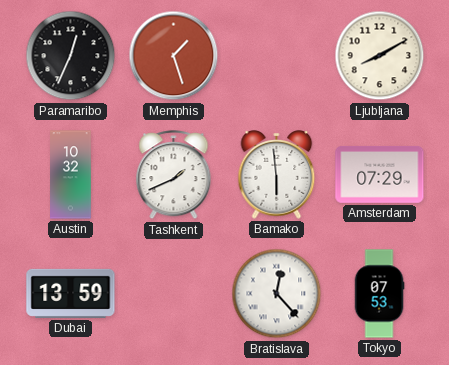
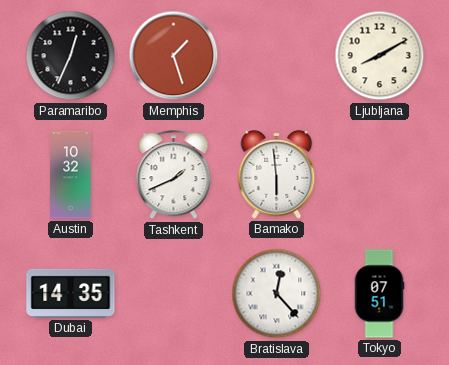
Amsterdam: 07:29 -> none
Dubai: 13:59 -> 14:35
Tokyo: 07:53 -> 07:51
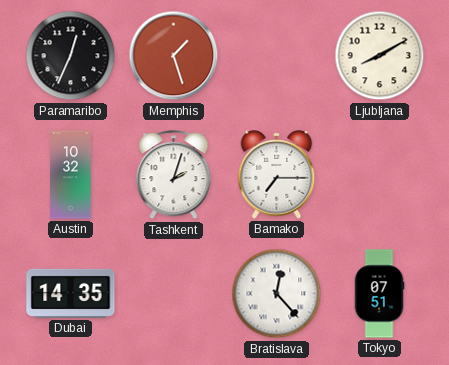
Tashkent: 1:41 -> 2:03
Bamako: 5:59 -> 7:15
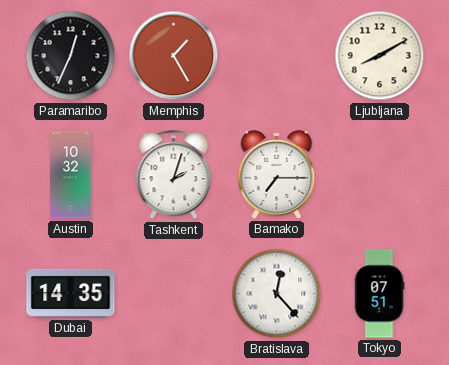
Memphis: 1:27 -> 1:25
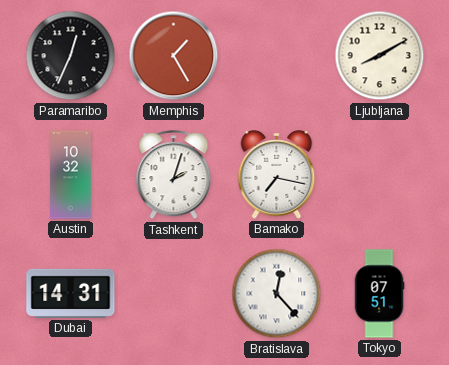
Bamako: 7:15 -> 7:17
Dubai: 14:35 -> 14:31
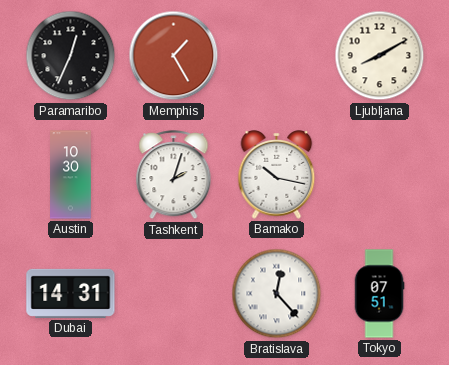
Austin: 10:32 -> 10:30
Bamako: 7:17 -> 10:17
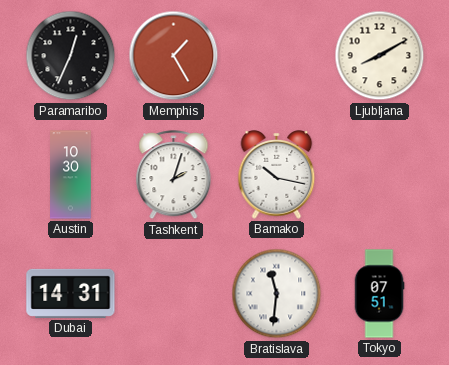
Bratislava: 12:23 -> 11:31
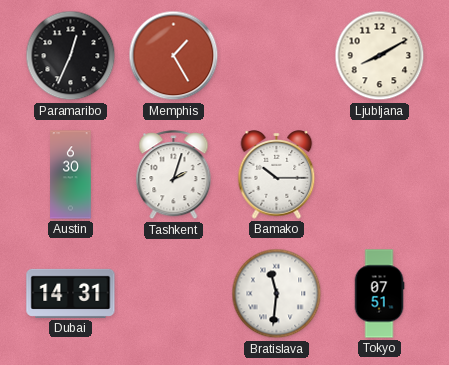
Austin: 10:30 -> 6:30
Bamako: 10:17 -> 10:15
